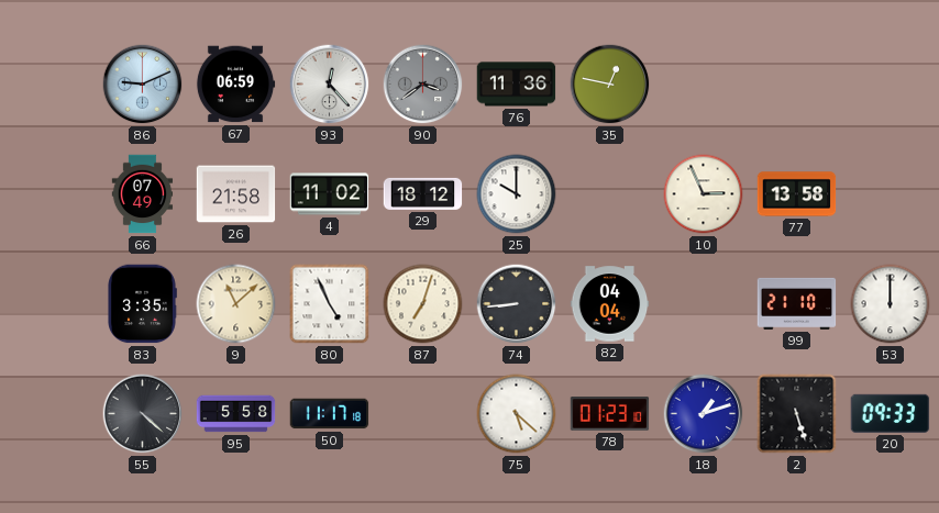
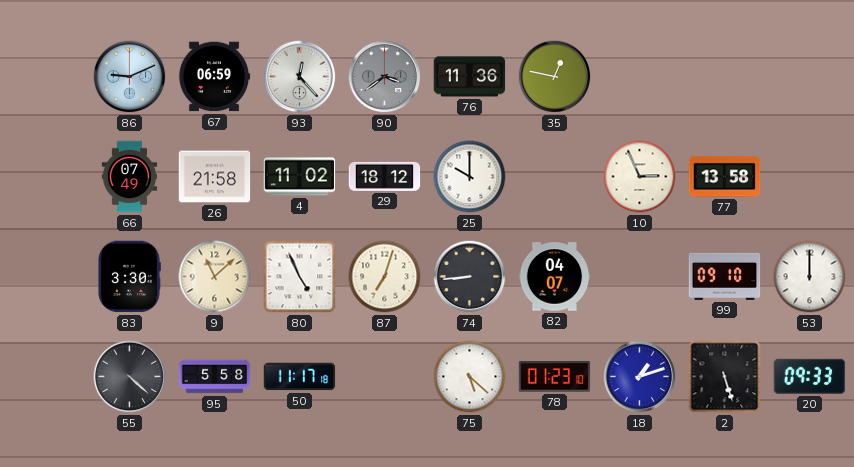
83: 3:35 -> 3:30
82: 04:04 -> 04:07
99: 21:10 -> 09:10
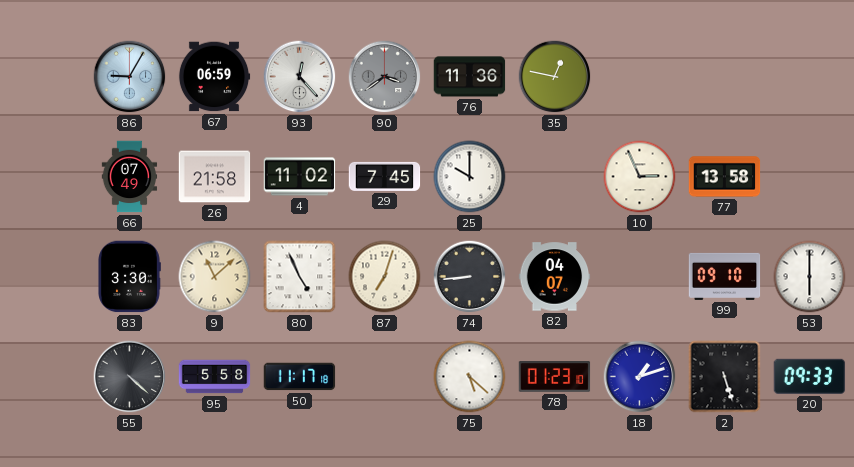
86: 9:11 -> 9:05
29: 18:12 -> 7:45
53: 12:00 -> 6:00
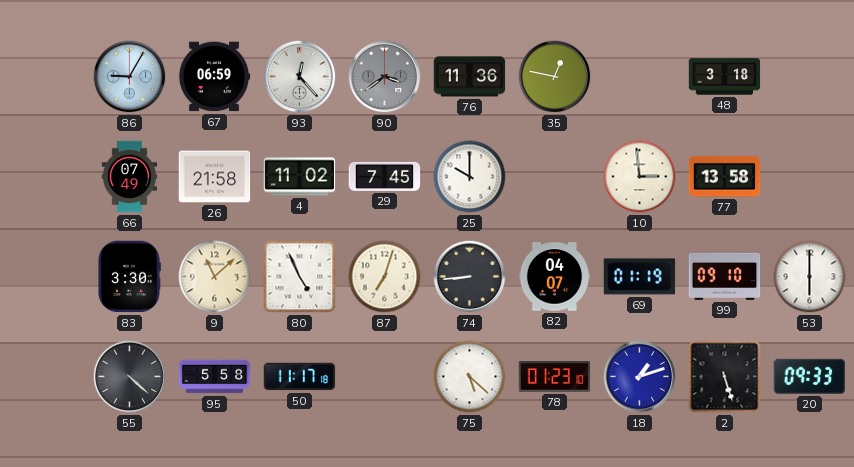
48: none -> 3:18
10: 2:56 -> 2:59
69: none -> 01:19
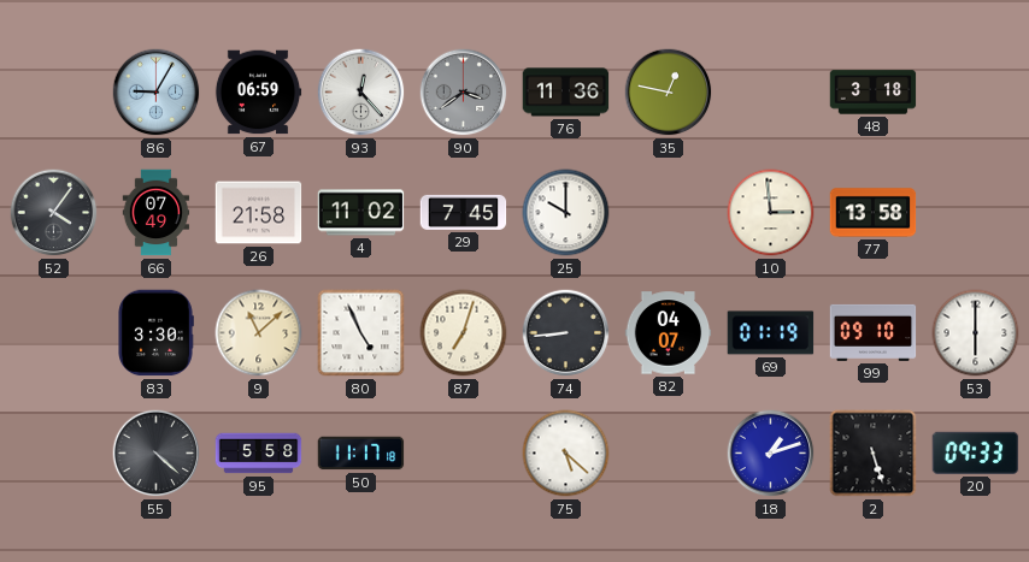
52: none -> 4:06
78: 01:23 -> none
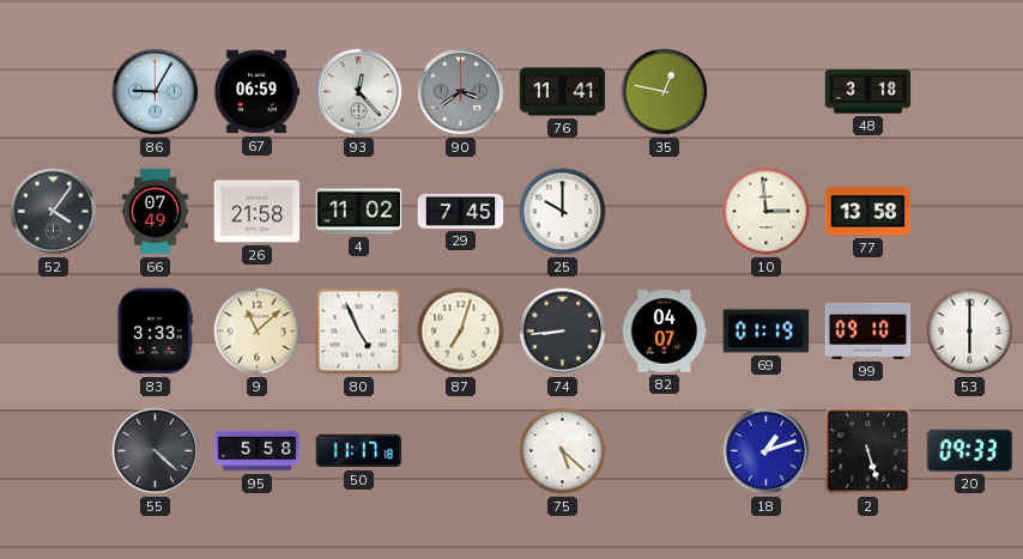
76: 11:36 -> 11:41
83: 3:30 -> 3:33
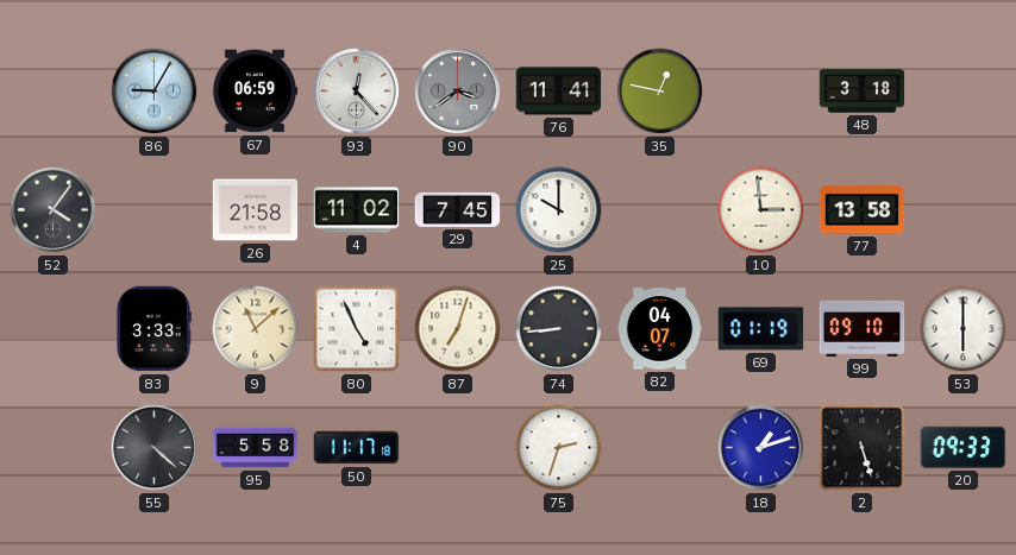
66: 07:49 -> none
75: 5:22 -> 2:33
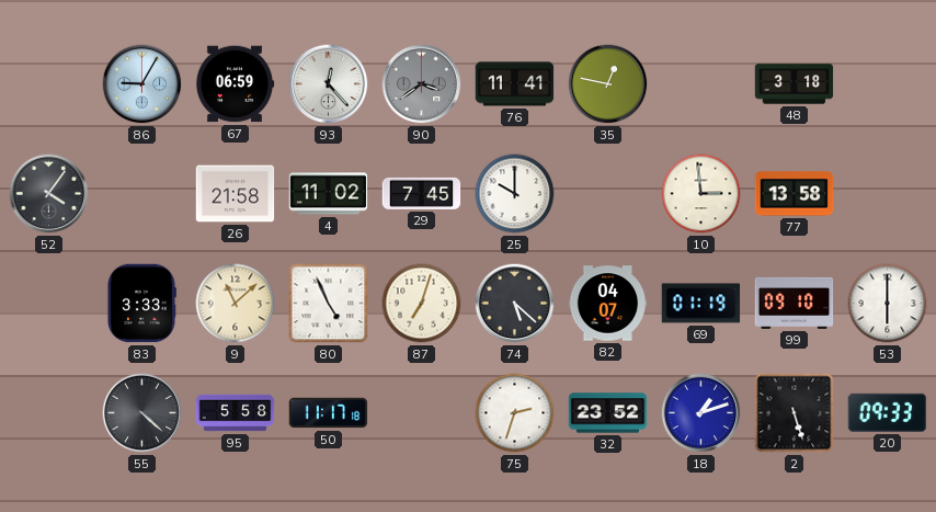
74: 8:44 -> 5:22
32: none -> 23:52
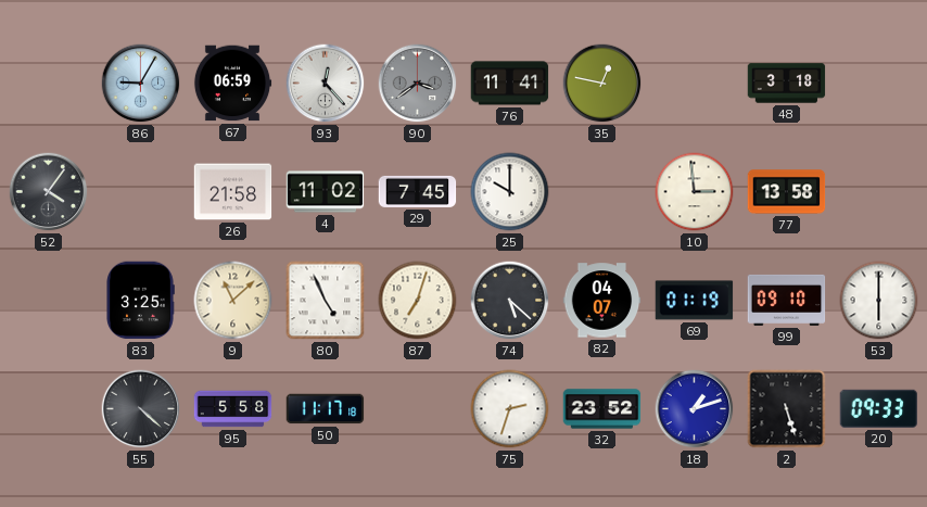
83: 3:33 -> 3:25
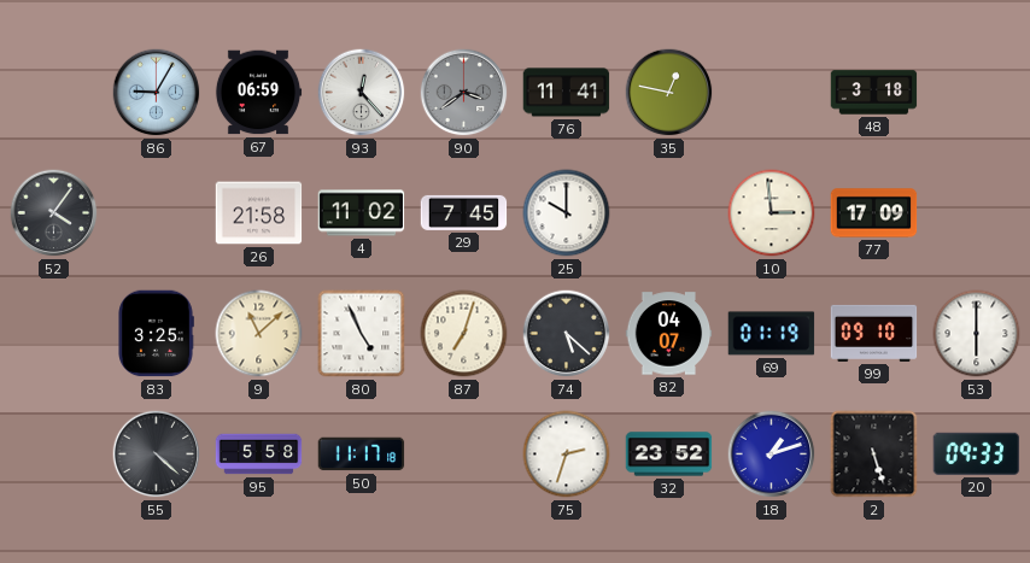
77: 13:58 -> 17:09
